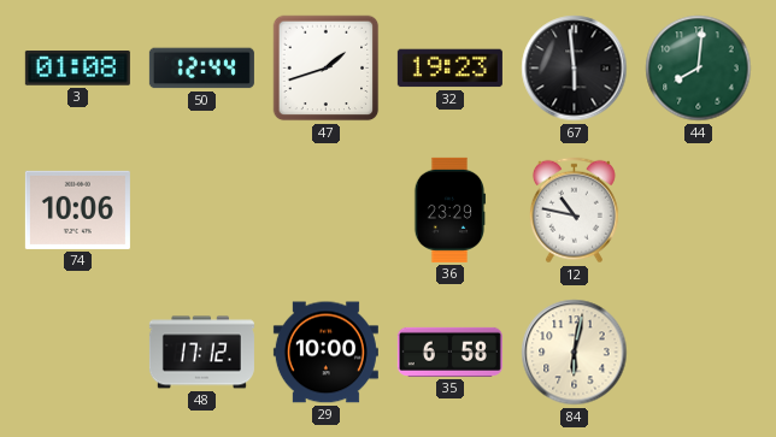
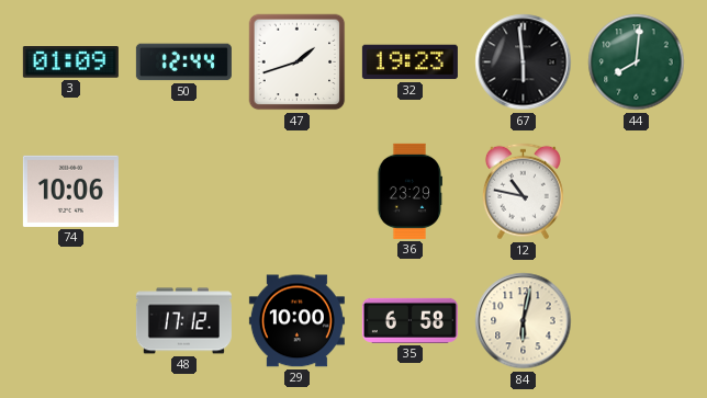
3: 01:08 -> 01:09
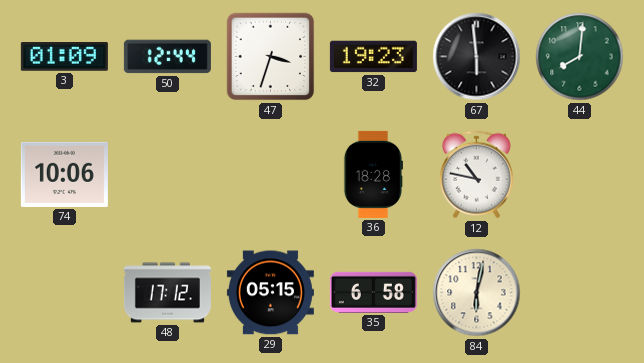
47: 1:42 -> 3:33
36: 23:29 -> 18:28
29: 10:00 -> 05:15
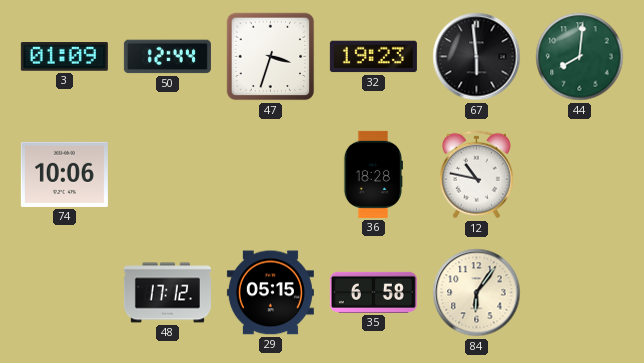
84: 6:02 -> 6:06
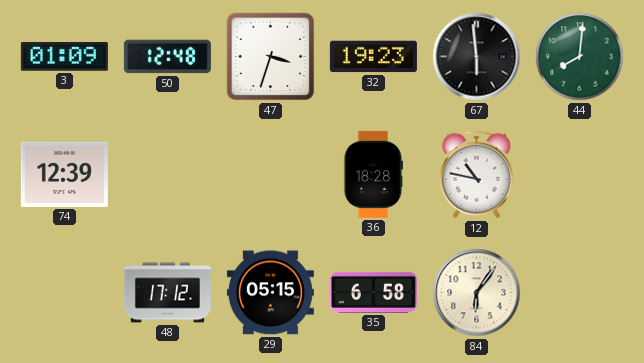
50: 12:44 -> 12:48
74: 10:06 -> 12:39
